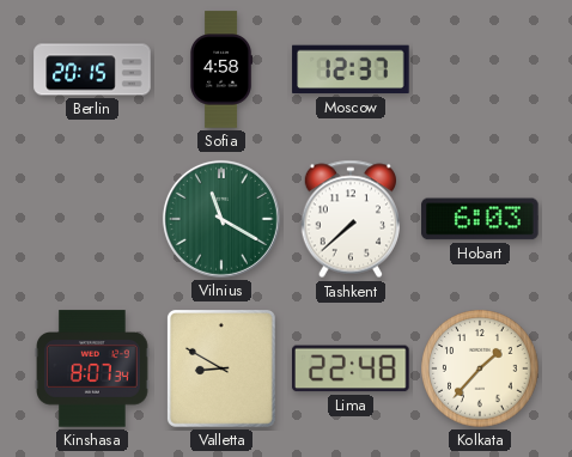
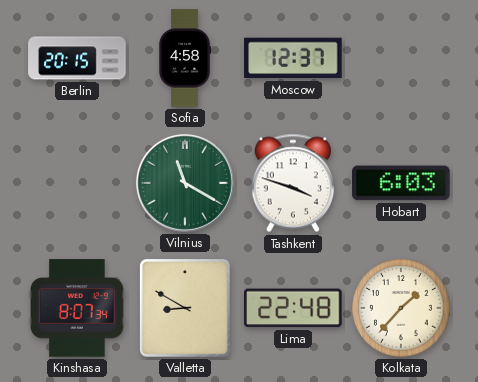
Tashkent: 7:38 -> 3:48
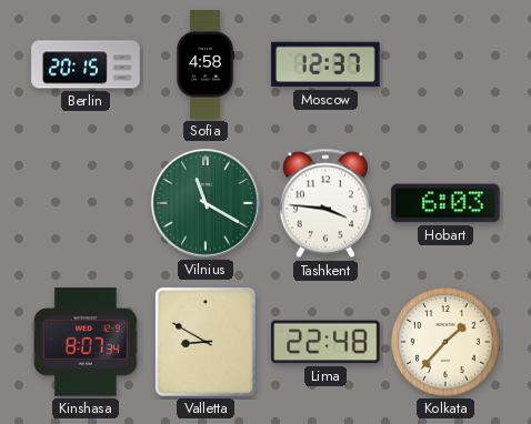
Tashkent: 3:48 -> 3:46
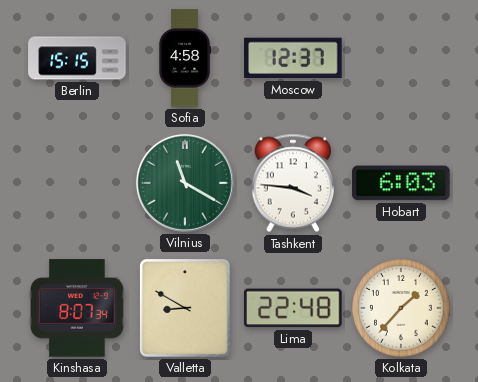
Berlin: 20:15 -> 15:15
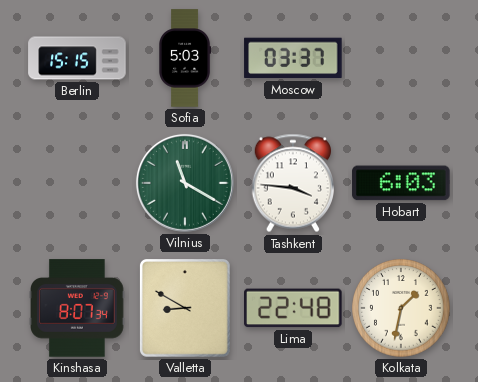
Sofia: 4:58 -> 5:03
Moscow: 12:37 -> 03:37
Kolkata: 1:37 -> 1:32
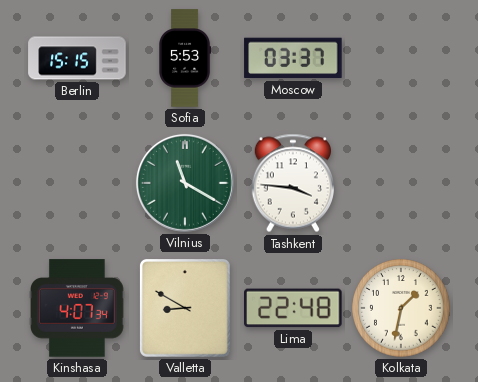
Sofia: 5:03 -> 5:53
Hobart: 6:03 -> none
Kinshasa: 8:07 -> 4:07
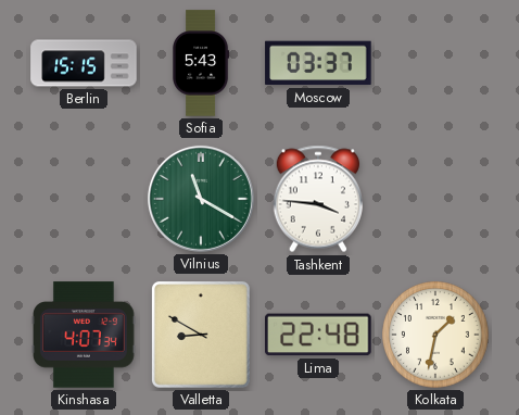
Sofia: 5:53 -> 5:43
